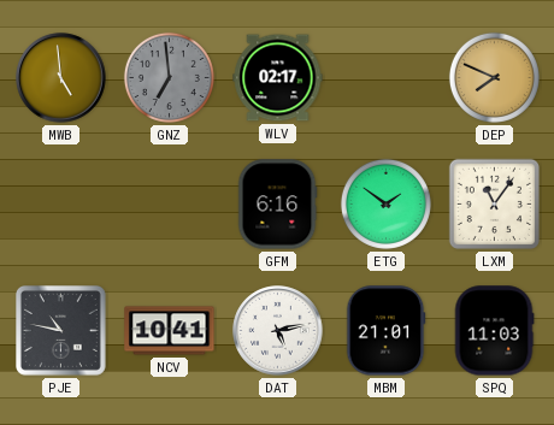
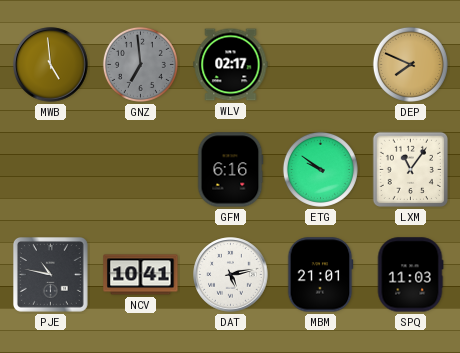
ETG: 1:51 -> 9:51
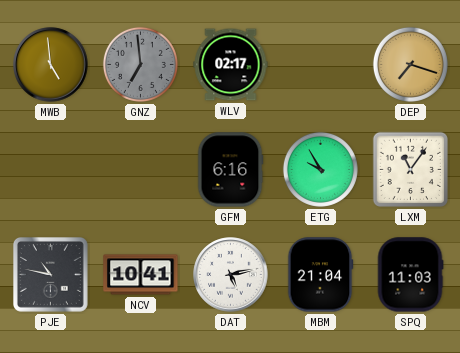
DEP: 7:49 -> 7:18
ETG: 9:51 -> 9:55
MBM: 21:01 -> 21:04
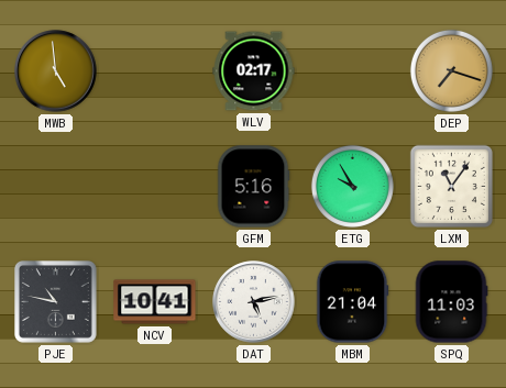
GNZ: 6:59 -> none
GFM: 6:16 -> 5:16
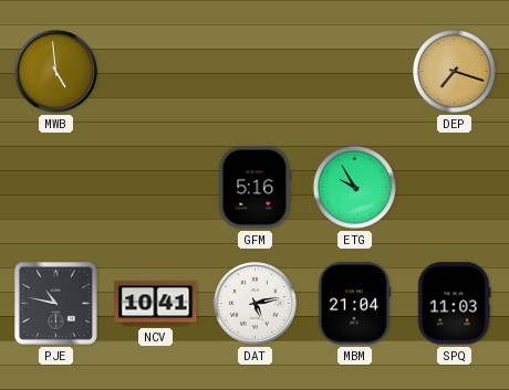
WLV: 02:17 -> none
LXM: 11:06 -> none
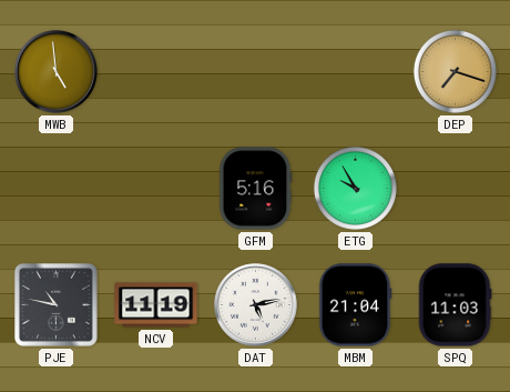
NCV: 10:41 -> 11:19
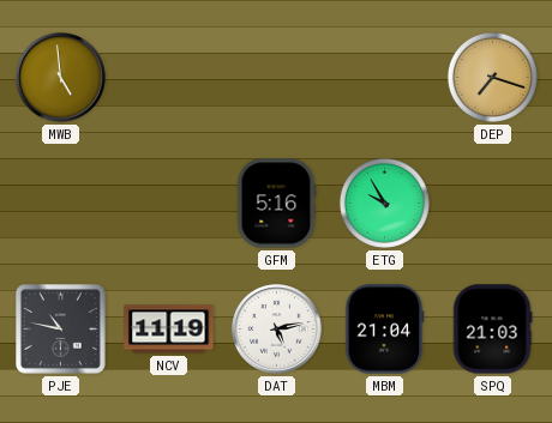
SPQ: 11:03 -> 21:03
